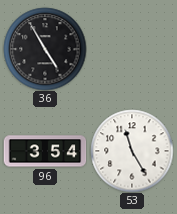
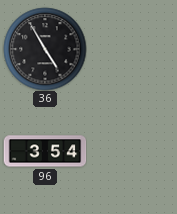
53: 11:25 -> none
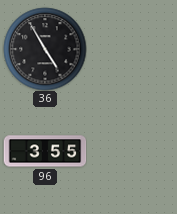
96: 3:54 -> 3:55
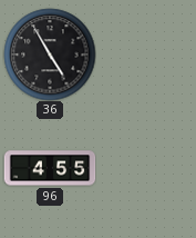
96: 3:55 -> 4:55
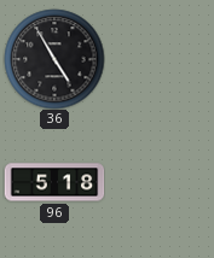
96: 4:55 -> 5:18
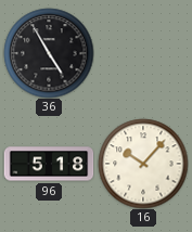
16: none -> 10:07
